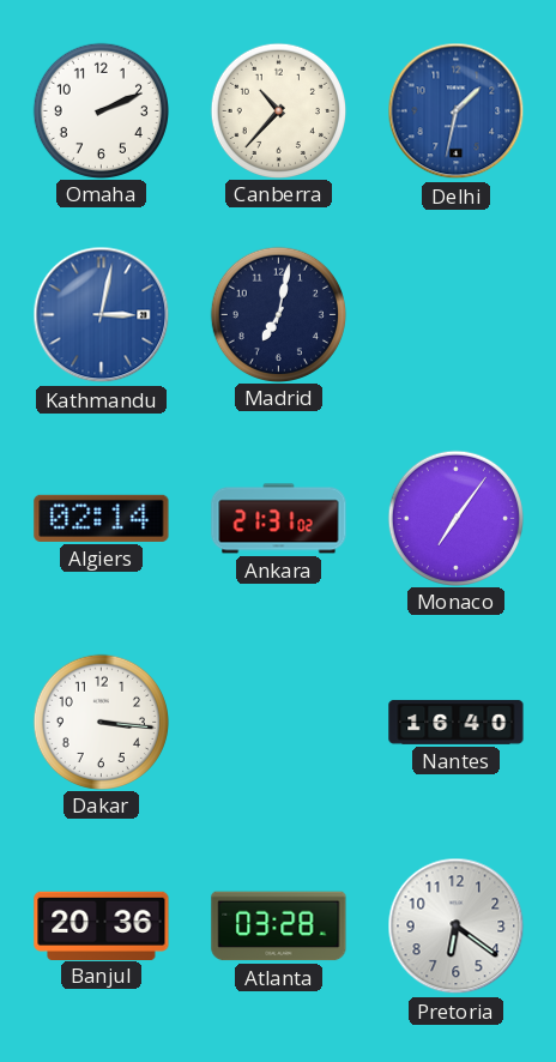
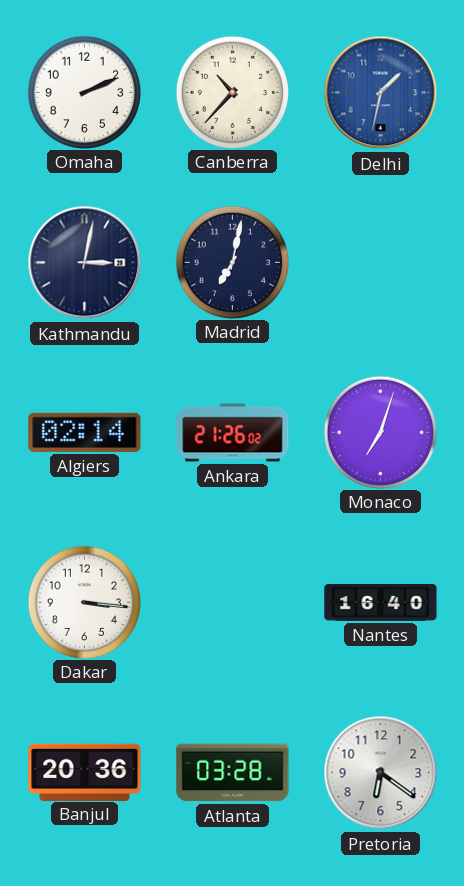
Kathmandu dial: blue -> navy
Ankara: 21:31 -> 21:26
Monaco: 7:06 -> 7:03
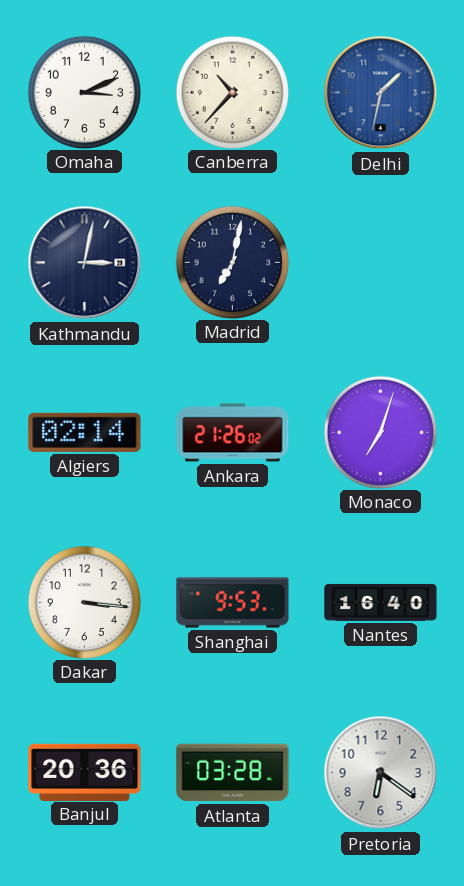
Omaha: 2:11 -> 3:11
Shanghai: none -> 9:53
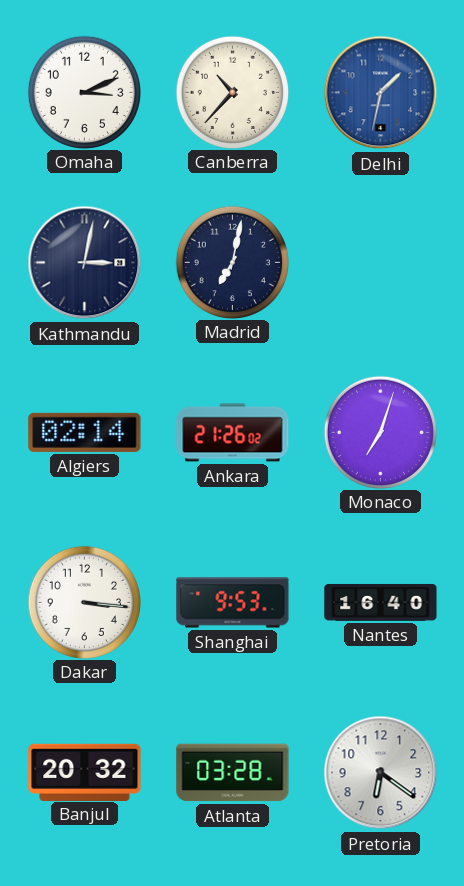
Banjul: 20:36 -> 20:32
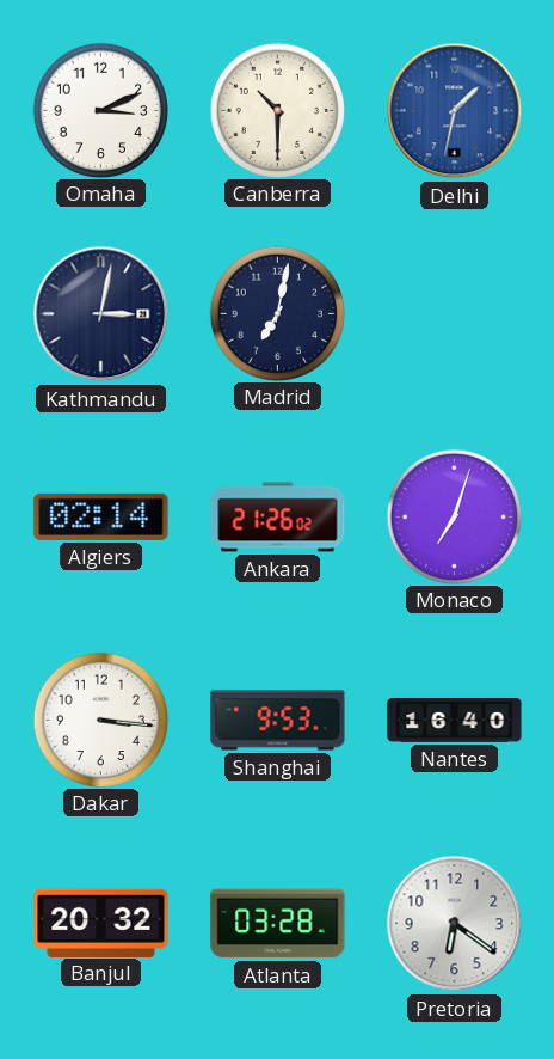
Canberra: 10:37 -> 10:30
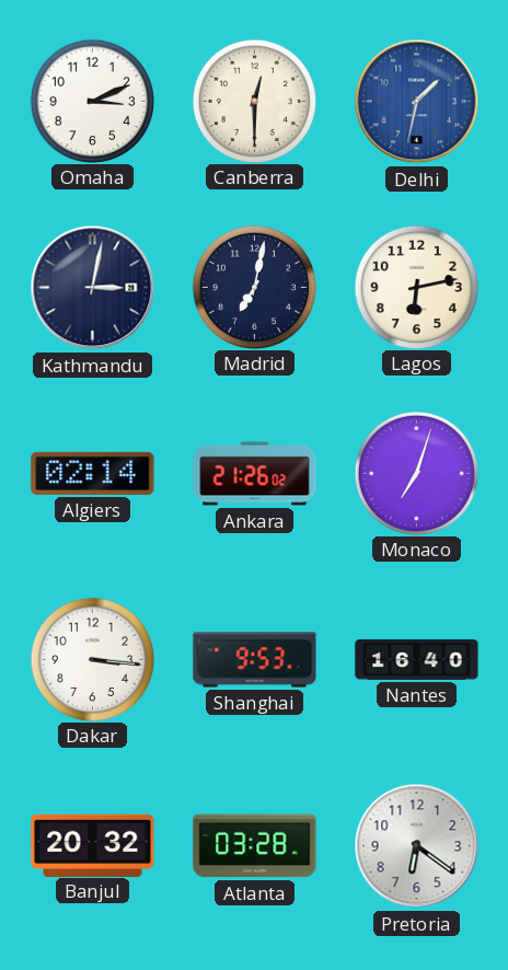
Canberra: 10:30 -> 12:30
Lagos: none -> 6:13
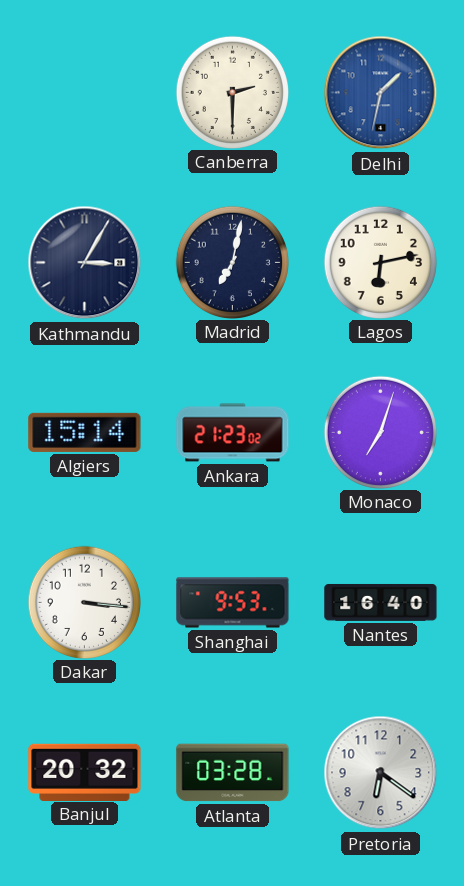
Omaha: 3:11 -> none
Canberra: 12:30 -> 2:30
Kathmandu: 3:02 -> 3:05
Algiers: 02:14 -> 15:14
Ankara: 21:26 -> 21:23
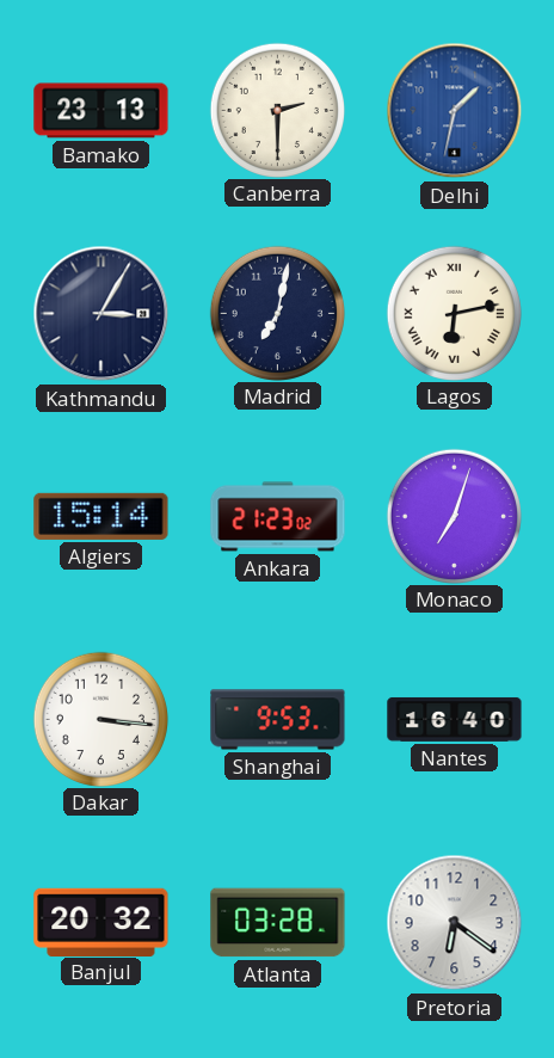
Bamako: none -> 23:13
Lagos numerals: Arabic -> Roman
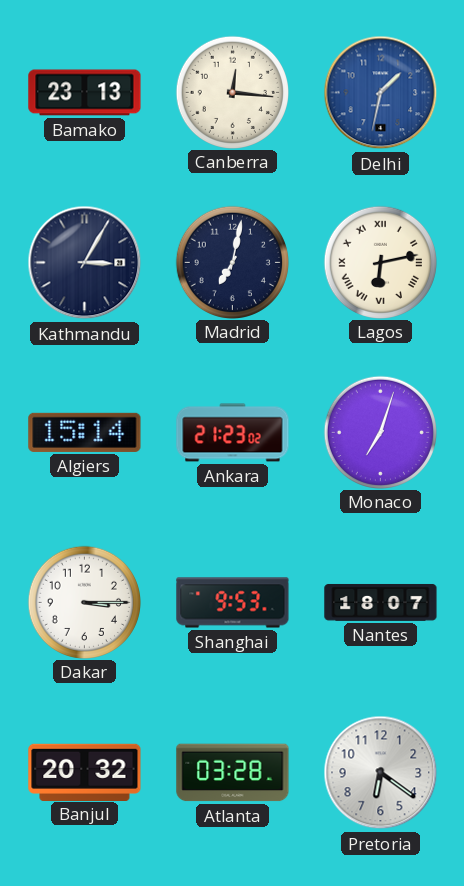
Canberra: 2:30 -> 12:16
Dakar: 3:16 -> 3:15
Nantes: 16:40 -> 18:07
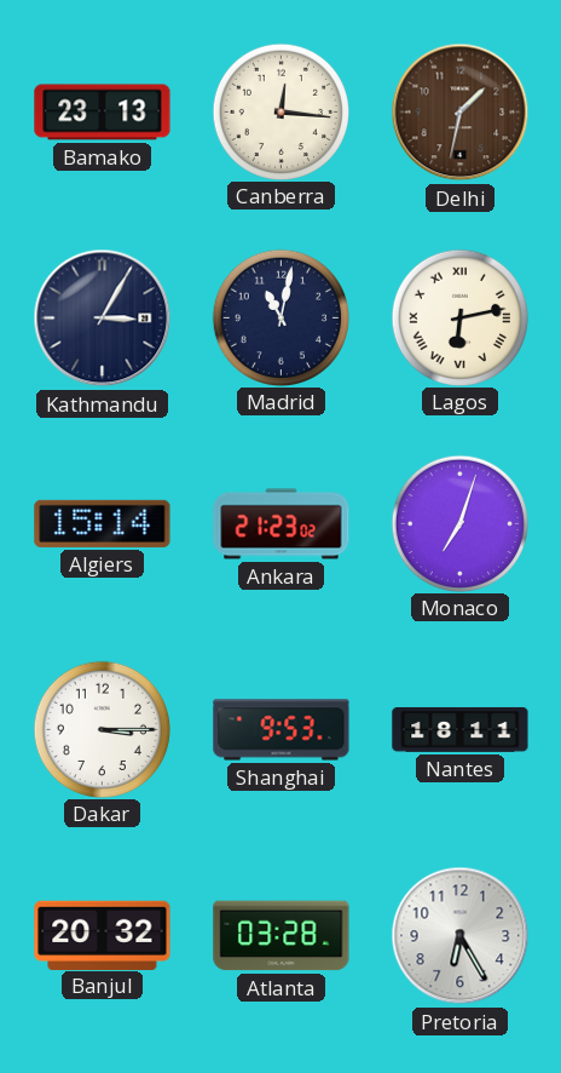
Delhi dial: blue -> brown
Madrid: 7:02 -> 11:02
Nantes: 18:07 -> 18:11
Pretoria: 6:21 -> 6:25
